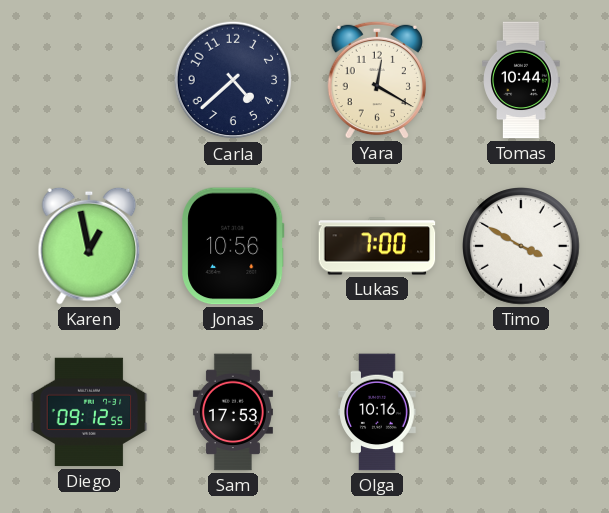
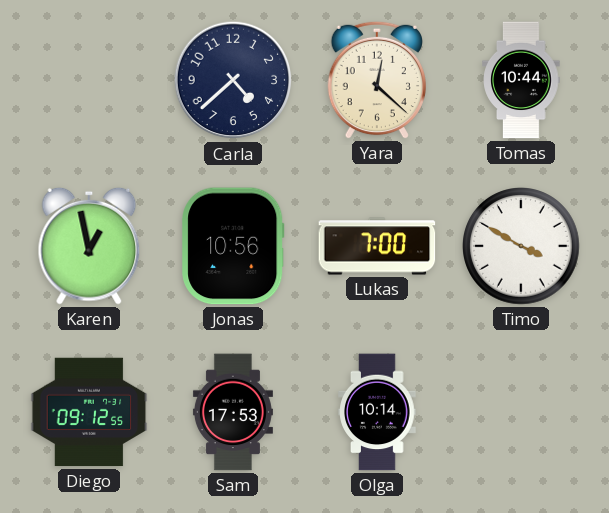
Yara: 12:20 -> 12:22
Olga: 10:16 -> 10:14
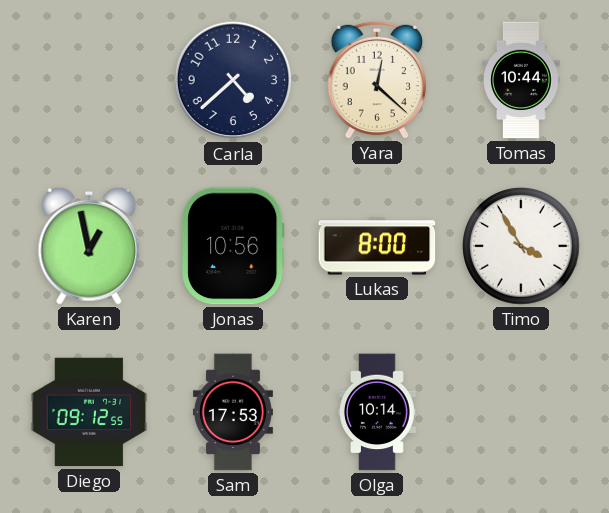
Lukas: 7:00 -> 8:00
Timo: 3:50 -> 3:55
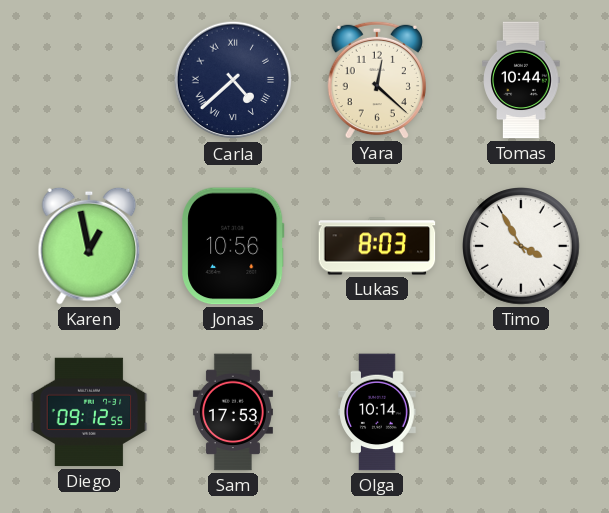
Carla numerals: Arabic -> Roman
Lukas: 8:00 -> 8:03
